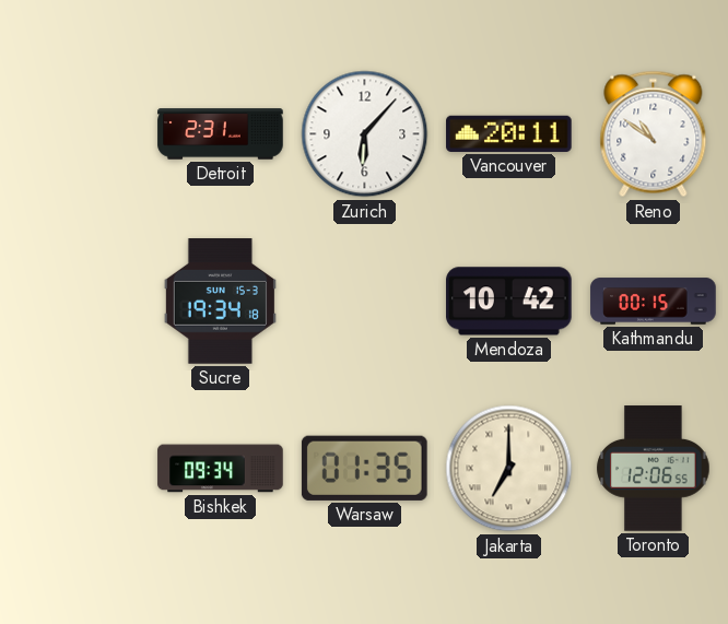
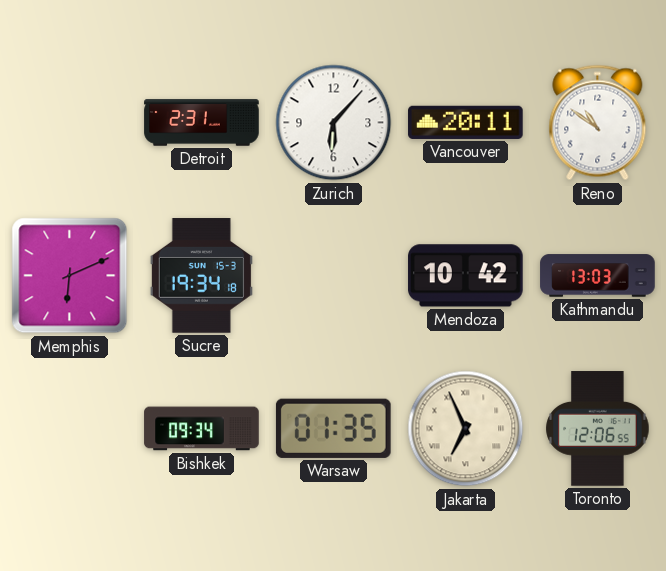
Memphis: none -> 6:11
Kathmandu: 00:15 -> 13:03
Jakarta: 7:00 -> 6:56
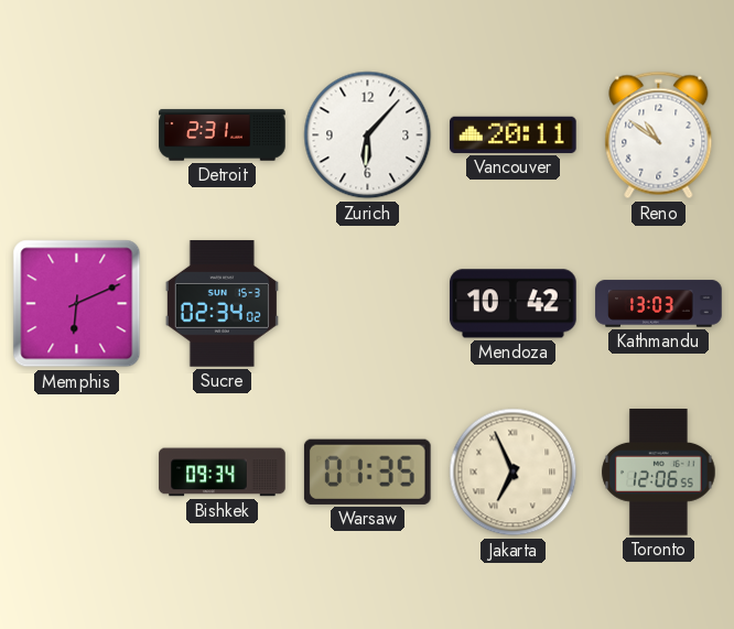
Sucre: 19:34 -> 02:34
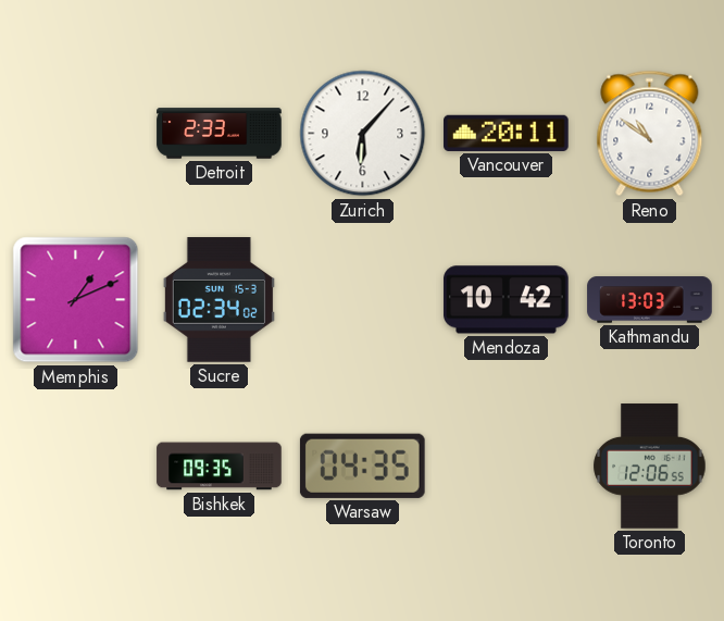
Detroit: 2:31 -> 2:33
Memphis: 6:11 -> 1:11
Bishkek: 09:34 -> 09:35
Warsaw: 01:35 -> 04:35
Jakarta: 6:56 -> none
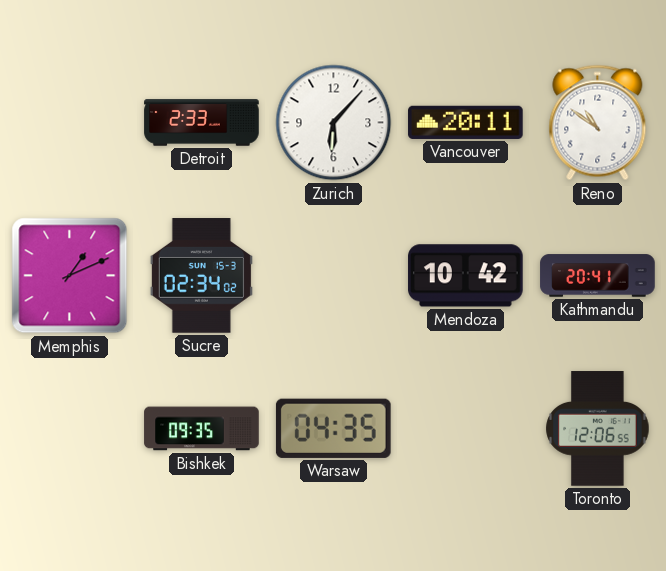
Kathmandu: 13:03 -> 20:41
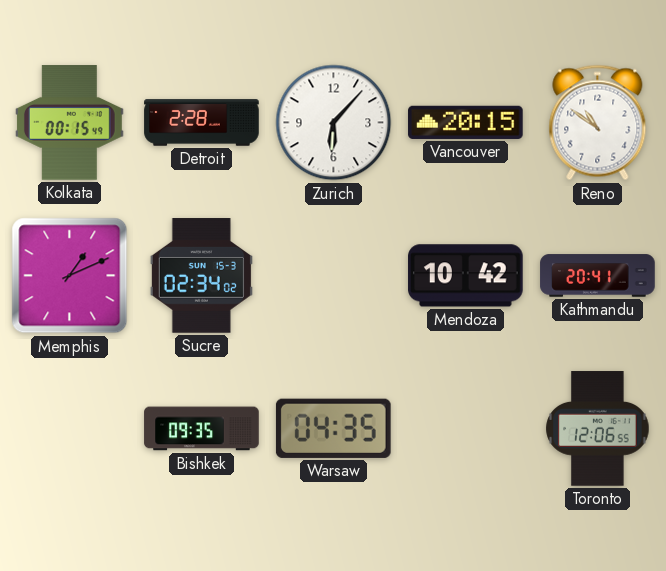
Kolkata: none -> 00:15
Detroit: 2:33 -> 2:28
Vancouver: 20:11 -> 20:15
